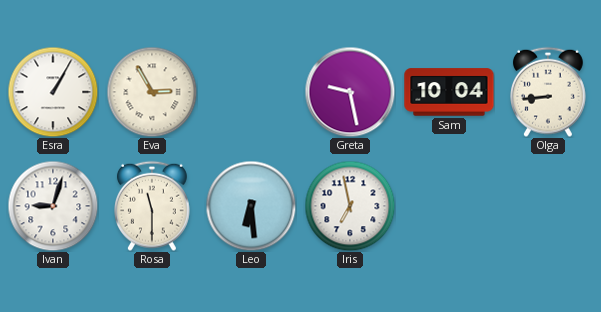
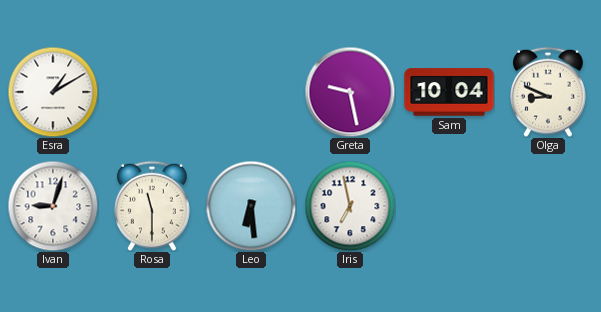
Esra: 1:05 -> 1:10
Eva: 2:55 -> none
Olga: 8:44 -> 8:49
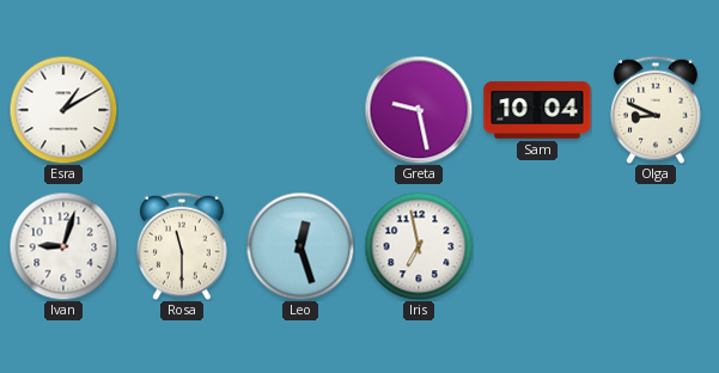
Leo: 6:29 -> 12:27
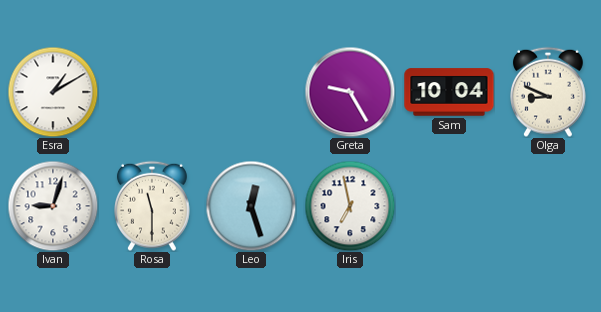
Greta: 9:28 -> 9:25
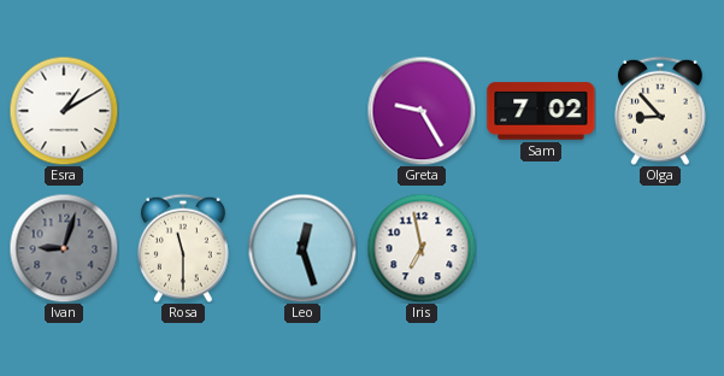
Sam: 10:04 -> 7:02
Olga: 8:49 -> 8:53
Ivan dial: white -> grey
